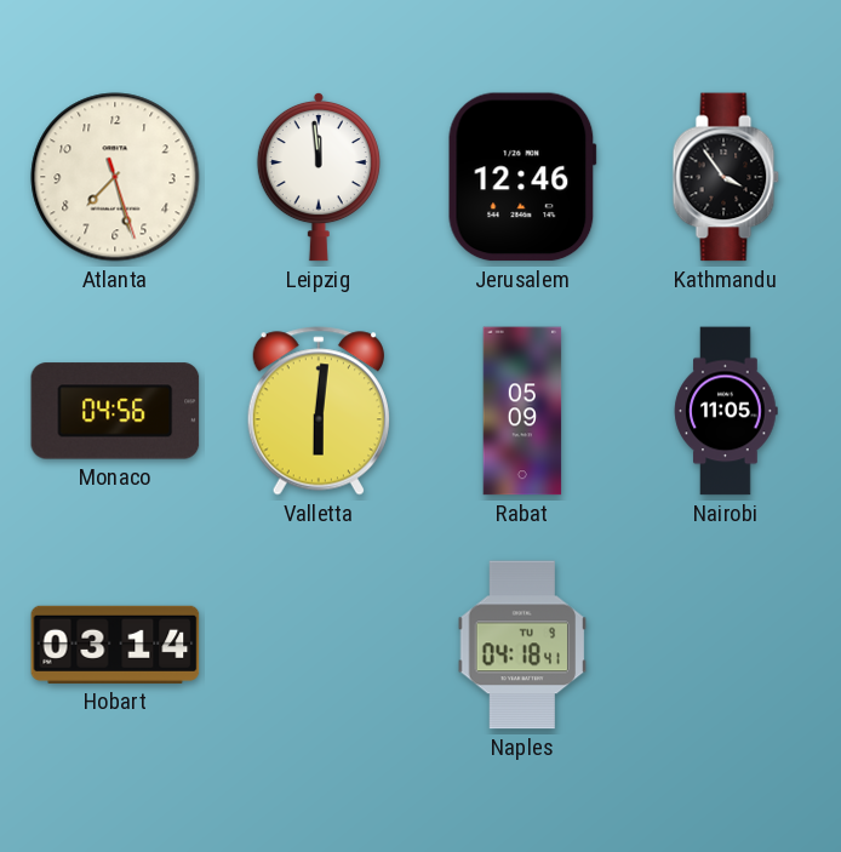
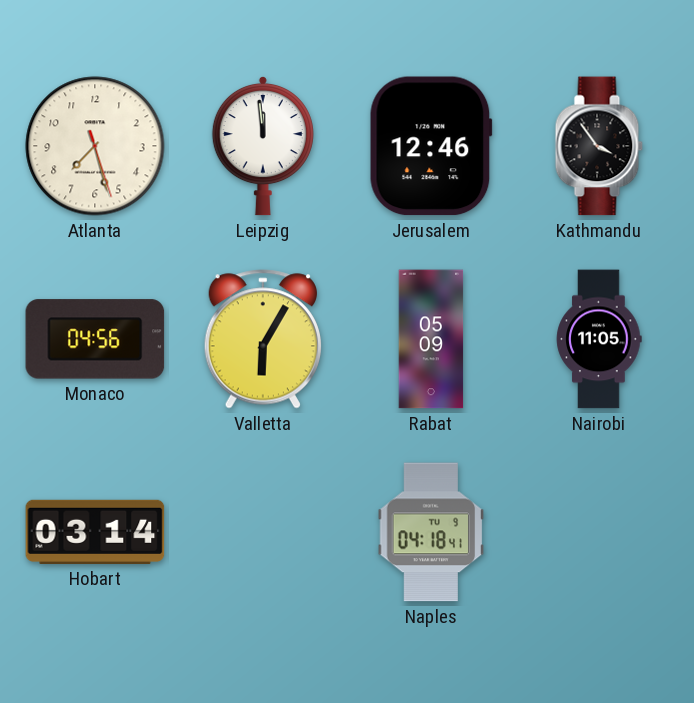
Valletta: 6:01 -> 6:05
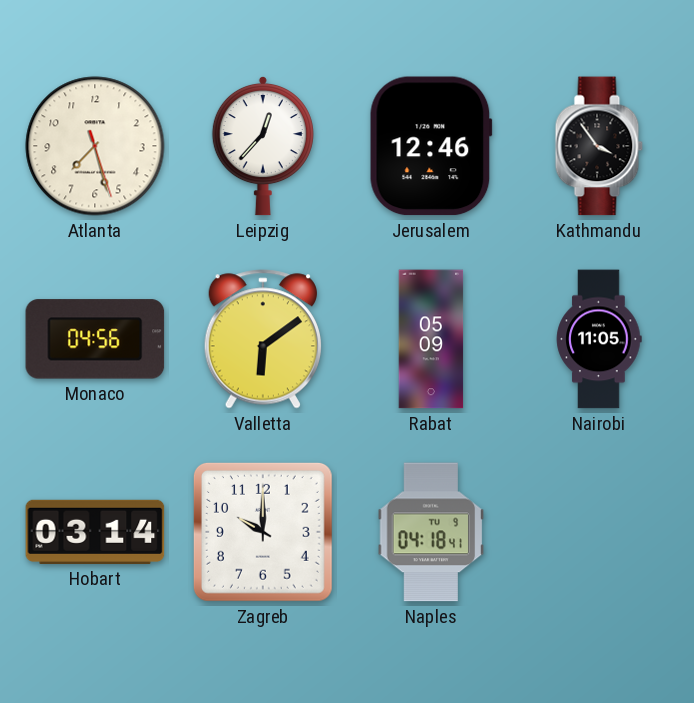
Leipzig: 11:59 -> 12:37
Valletta: 6:05 -> 6:09
Zagreb: none -> 10:00
